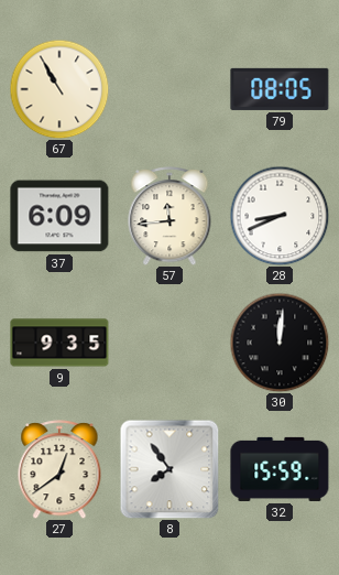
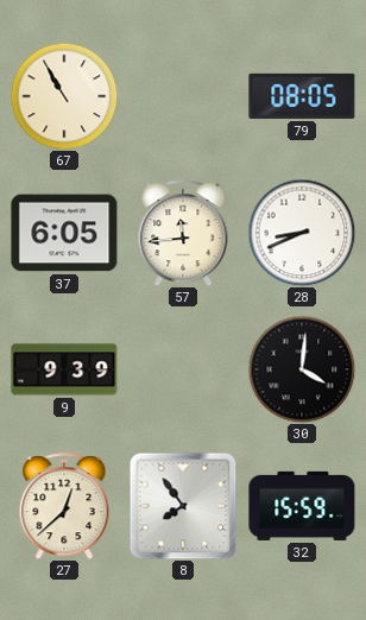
37: 6:09 -> 6:05
9: 9:35 -> 9:39
30: 12:01 -> 4:01
27: 12:39 -> 12:38
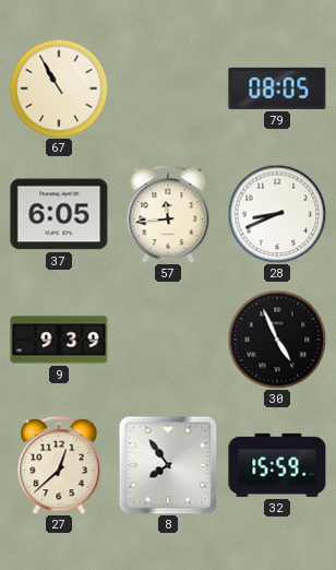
30: 4:01 -> 4:56
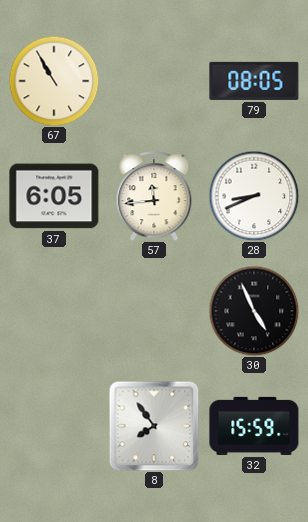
9: 9:39 -> none
27: 12:38 -> none
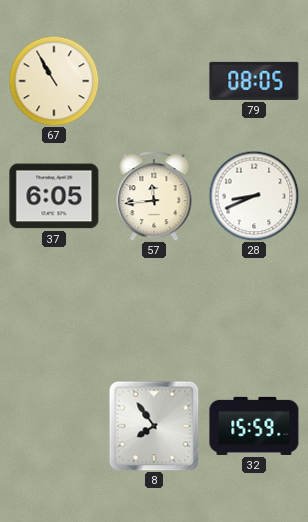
30: 4:56 -> none
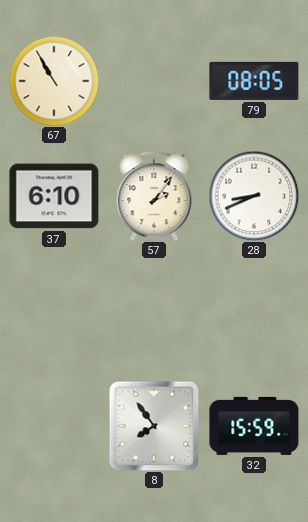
37: 6:05 -> 6:10
57: 11:44 -> 2:06
